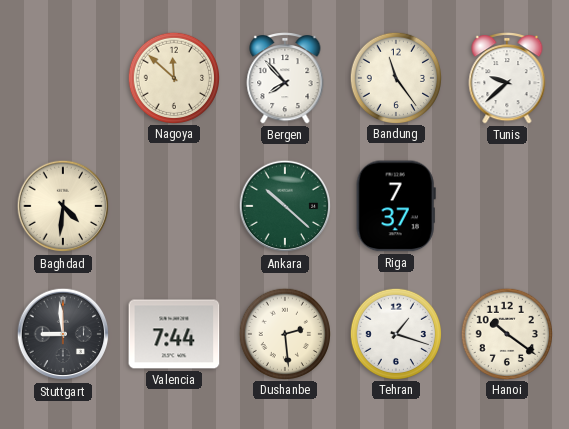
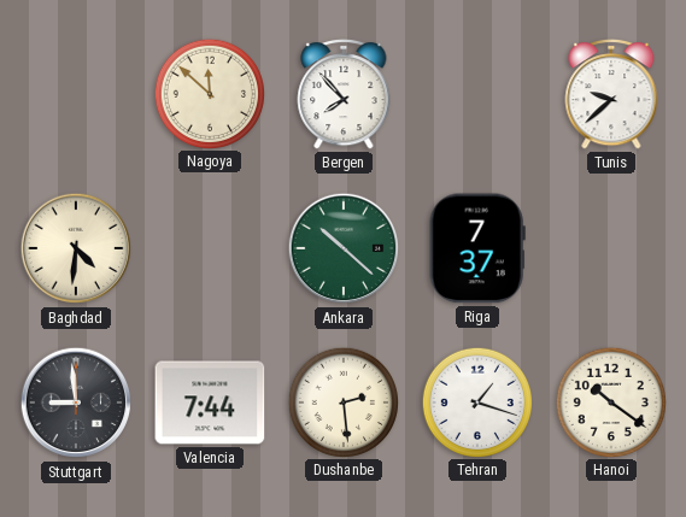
Bandung: 11:24 -> none
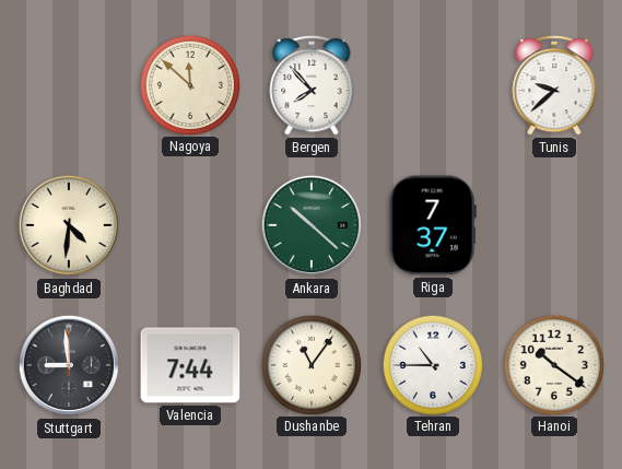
Dushanbe: 2:29 -> 11:06
Tehran: 1:18 -> 10:45
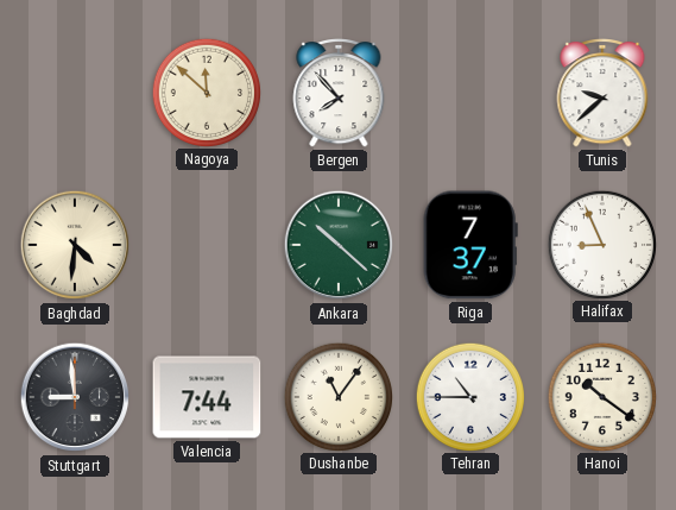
Halifax: none -> 8:56
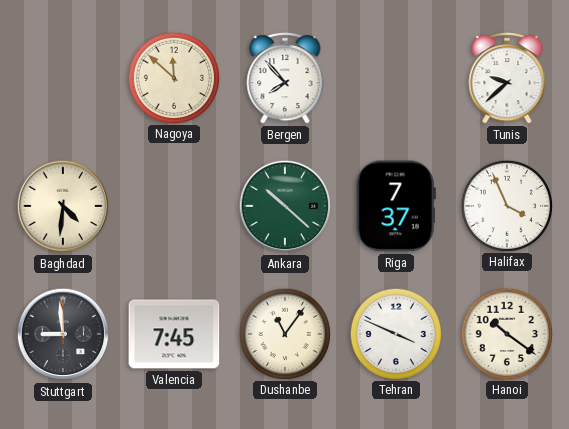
Halifax: 8:56 -> 3:56
Valencia: 7:44 -> 7:45
Tehran: 10:45 -> 3:49
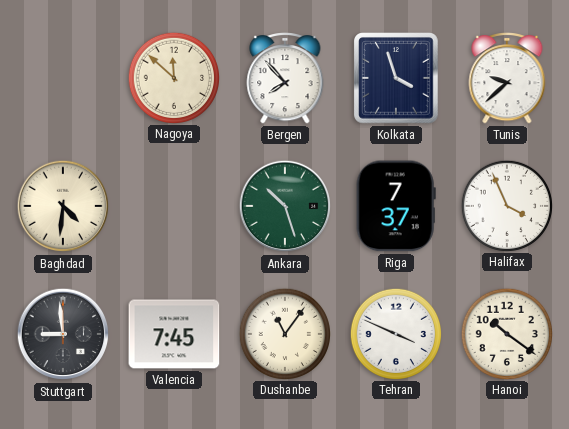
Kolkata: none -> 3:57
Ankara: 10:22 -> 10:27
